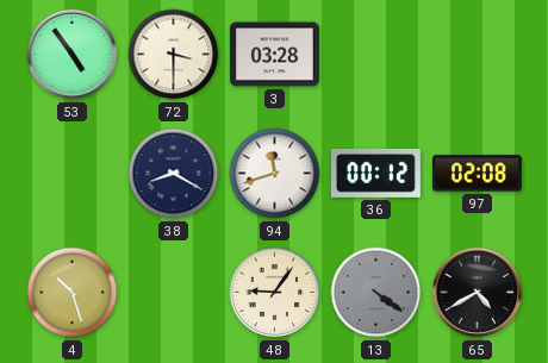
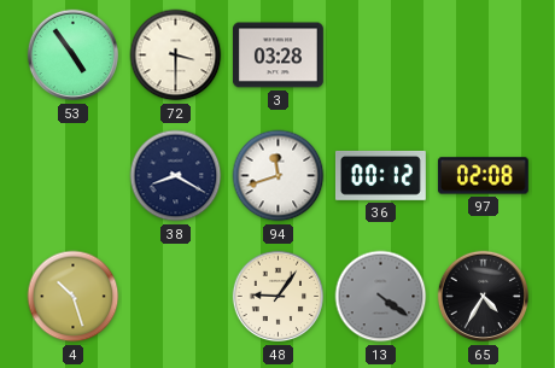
65: 4:40 -> 4:35
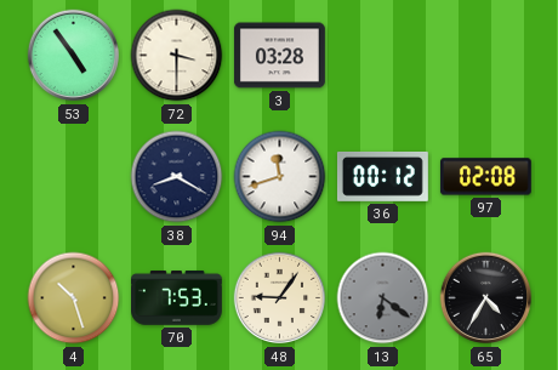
70: none -> 7:53
13: 4:21 -> 6:21
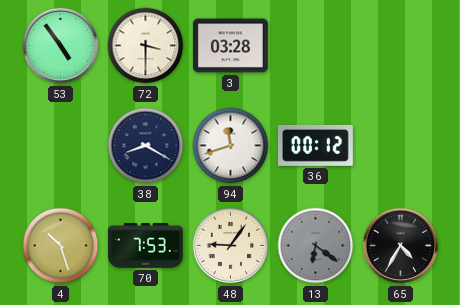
97: 02:08 -> none
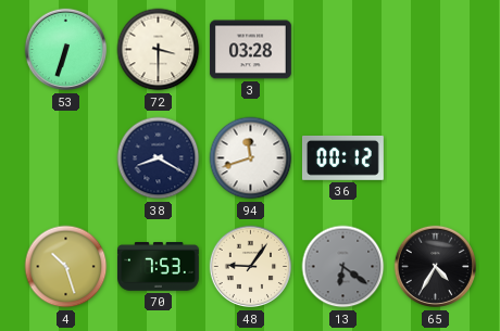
53: 4:54 -> 6:33
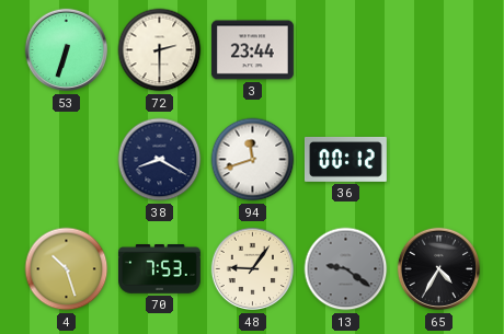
72: 3:30 -> 2:30
3: 03:28 -> 23:44
13: 6:21 -> 9:21
